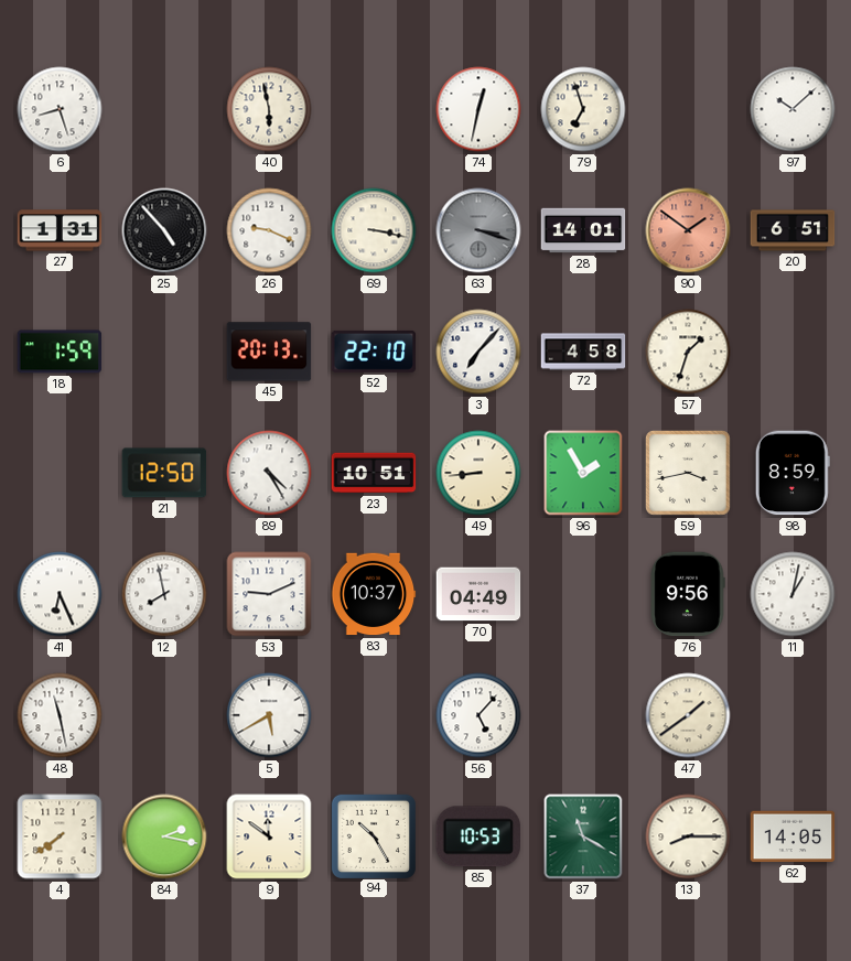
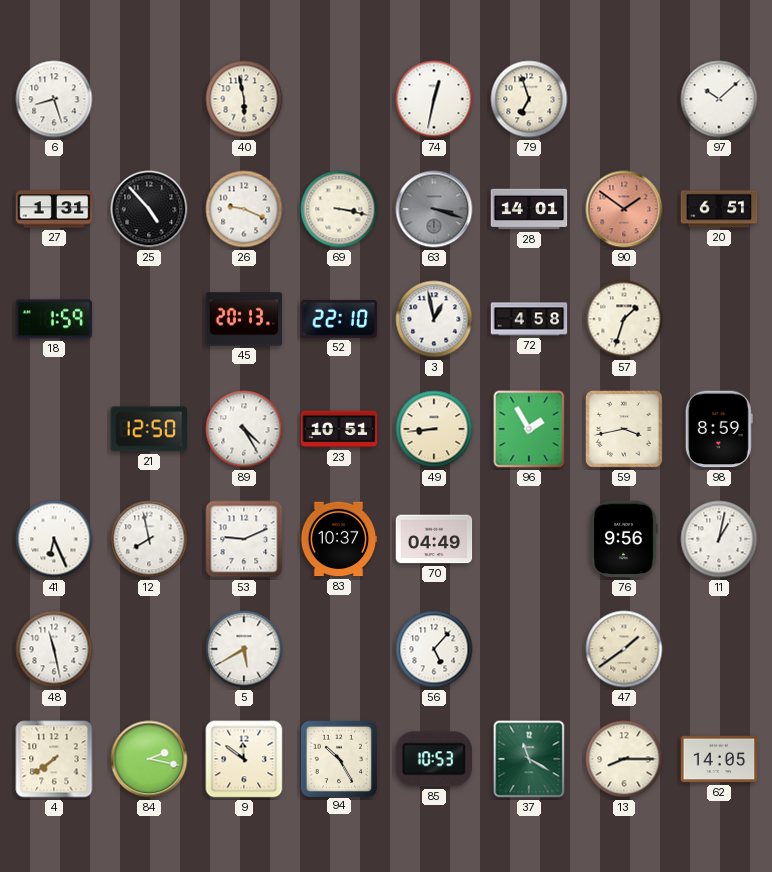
3: 7:07 -> 12:58
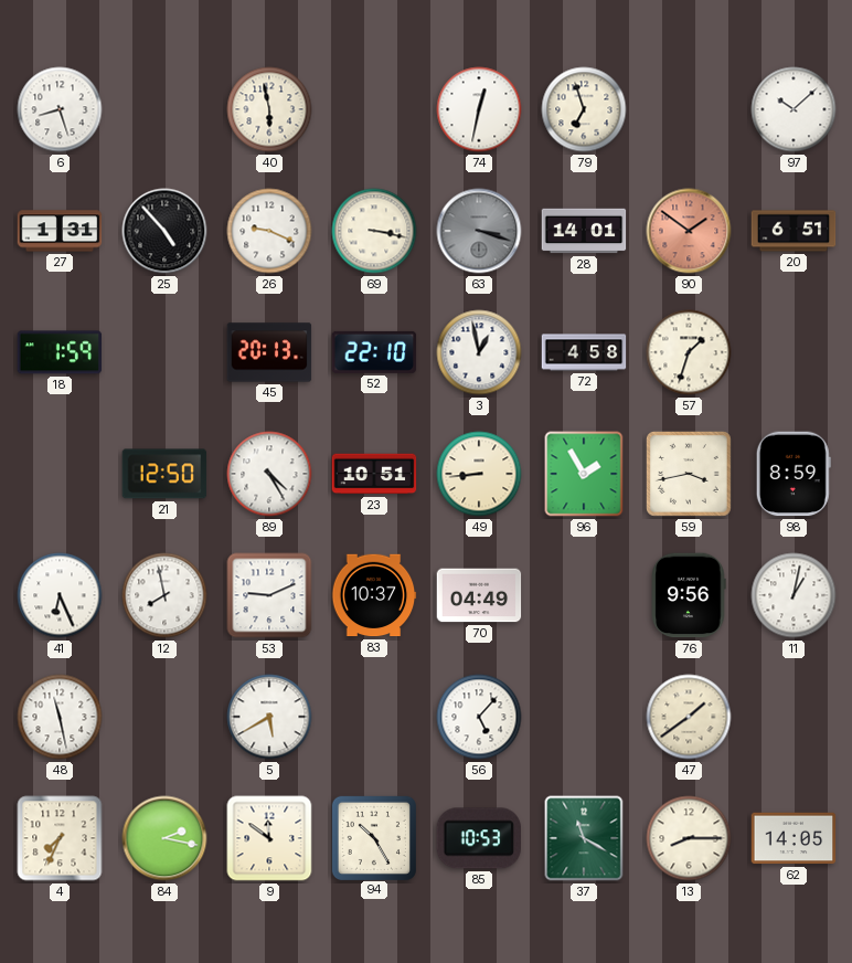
4: 7:39 -> 7:34
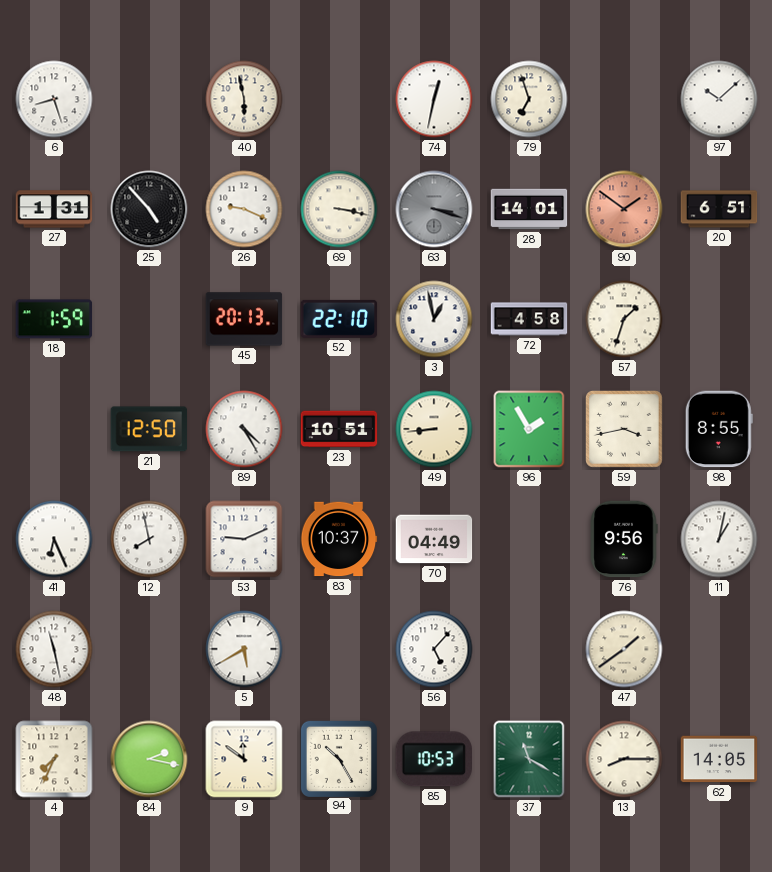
98: 8:59 -> 8:55
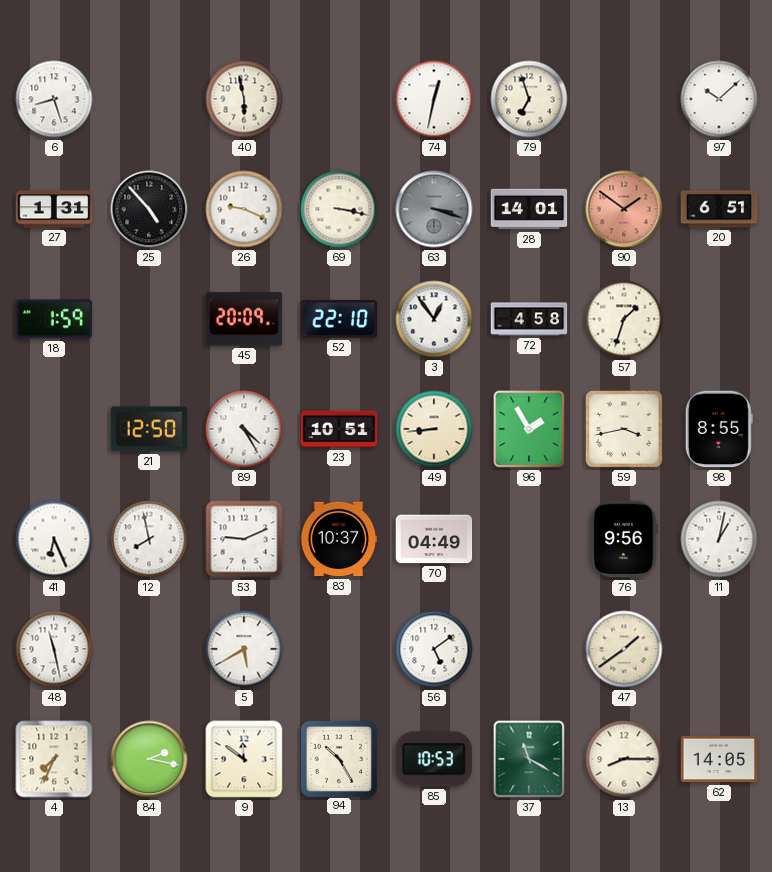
45: 20:13 -> 20:09
3: 12:58 -> 12:54
56: 5:07 -> 5:09
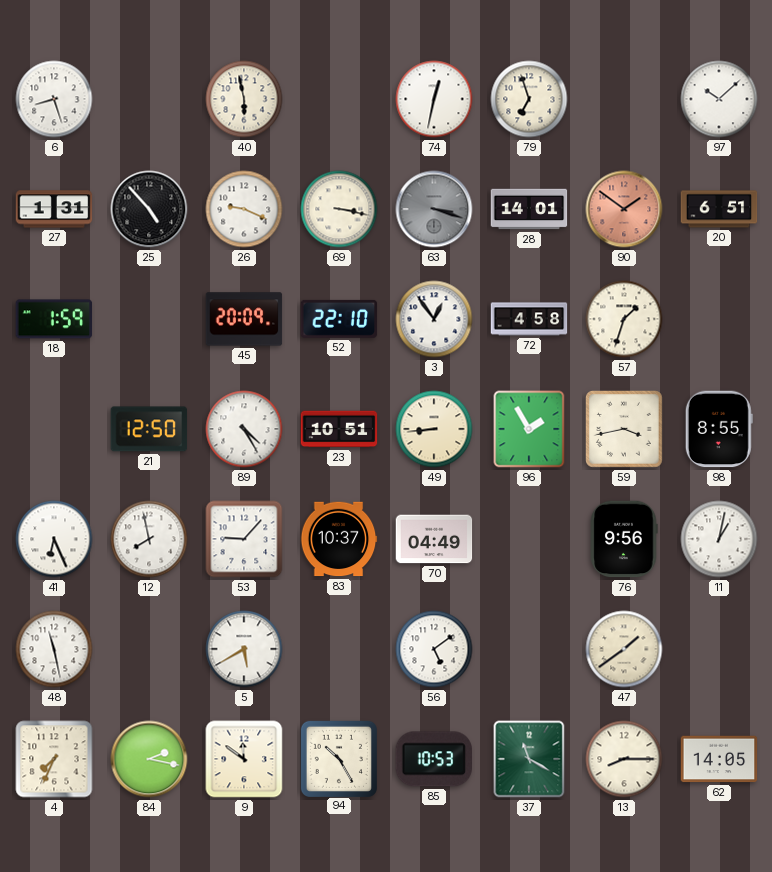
53: 9:11 -> 9:07
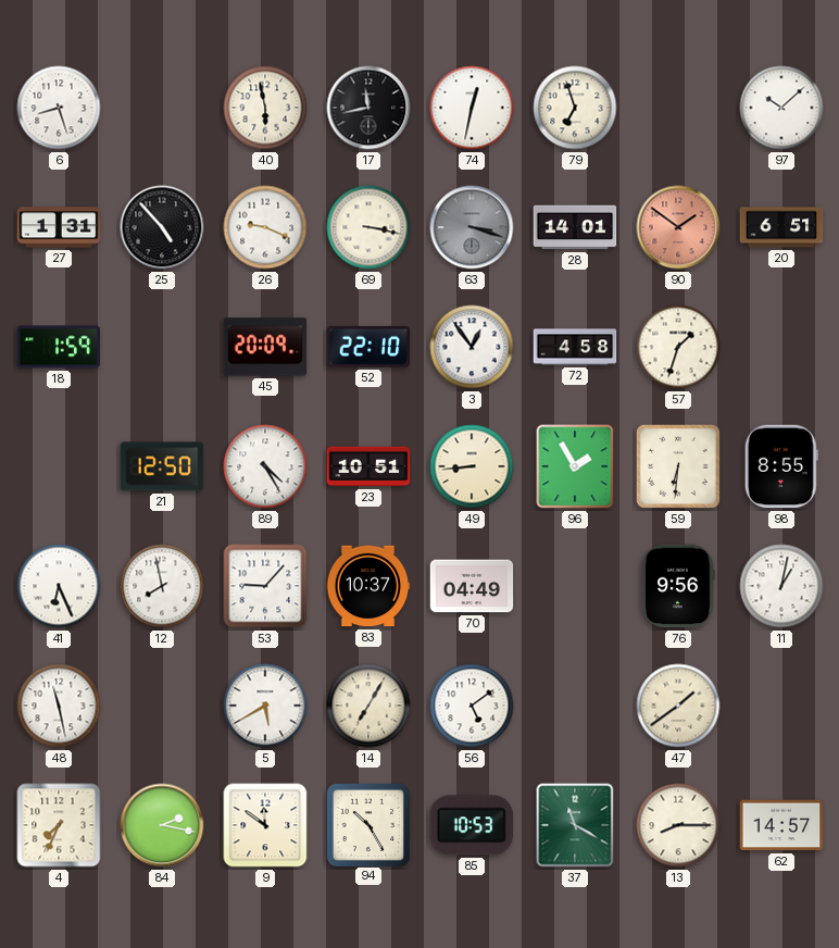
17: none -> 11:43
59: 3:43 -> 6:31
14: none -> 7:05
62: 14:05 -> 14:57
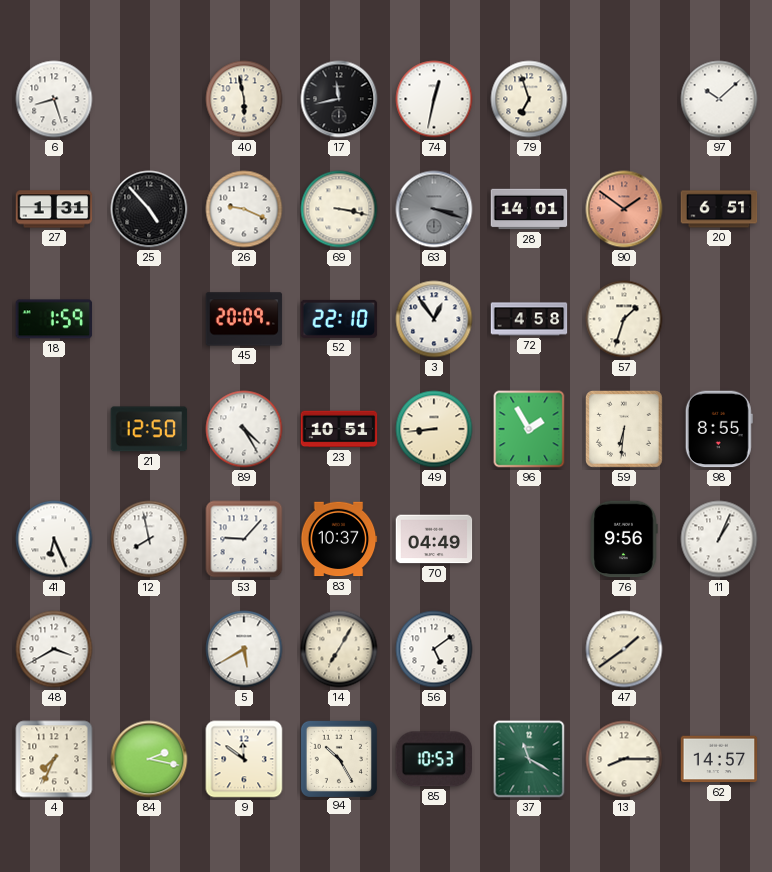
11: 1:02 -> 1:04
48: 11:28 -> 3:40
